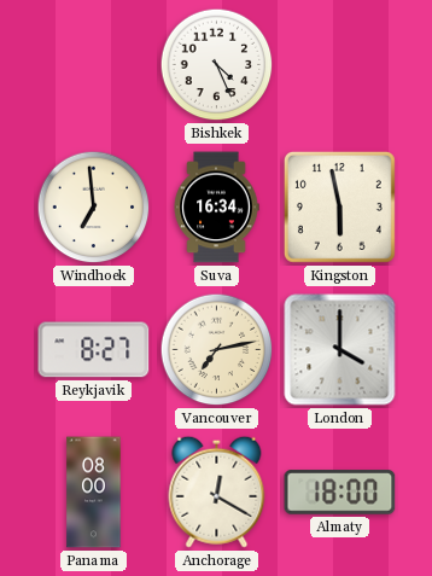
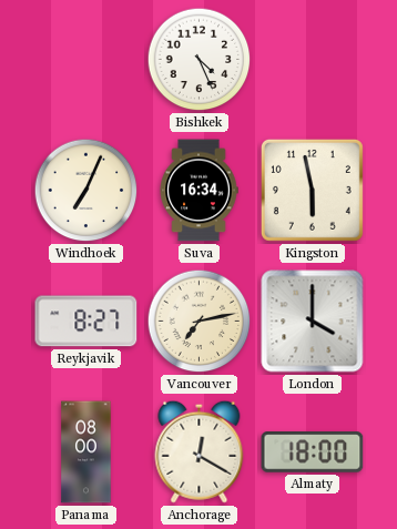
Windhoek: 6:59 -> 7:04
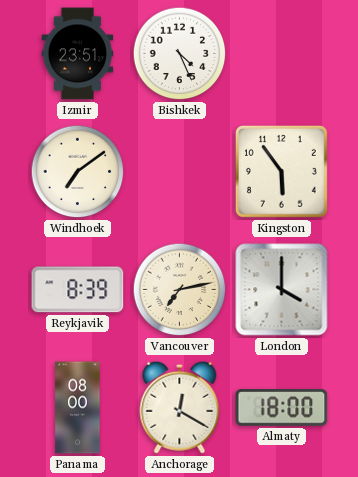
Izmir: none -> 23:51
Windhoek: 7:04 -> 7:09
Suva: 16:34 -> none
Kingston: 5:58 -> 5:54
Reykjavik: 8:27 -> 8:39
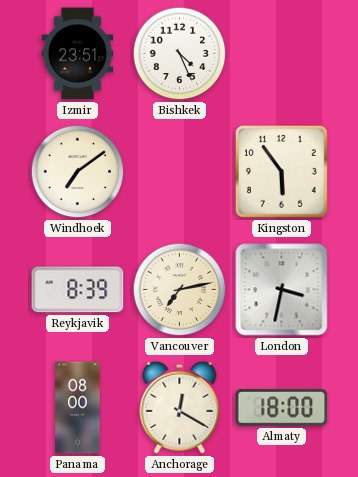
London: 4:00 -> 3:32
